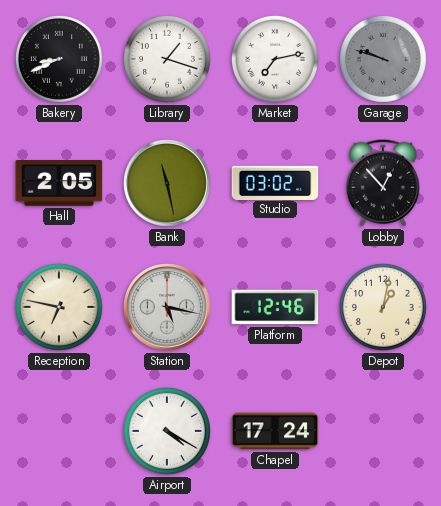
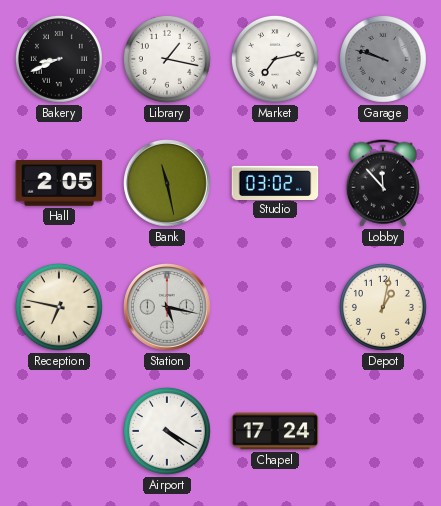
Library: 1:18 -> 1:17
Lobby: 12:53 -> 11:53
Platform: 12:46 -> none
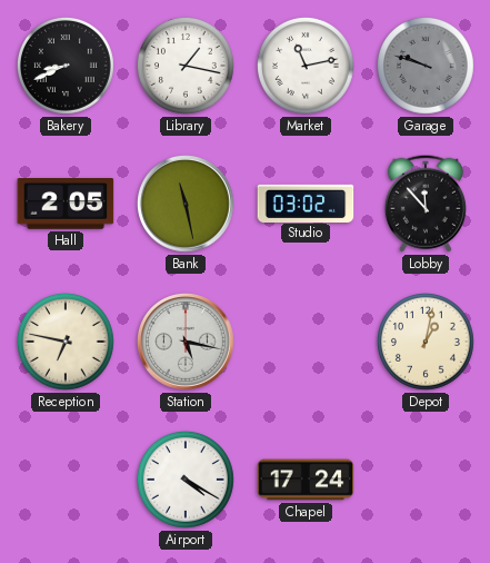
Market: 7:13 -> 11:13
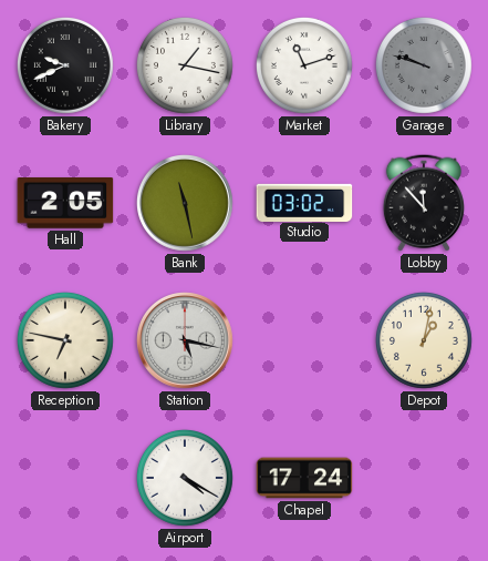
Bakery: 8:41 -> 9:41
Market: 11:13 -> 11:12
